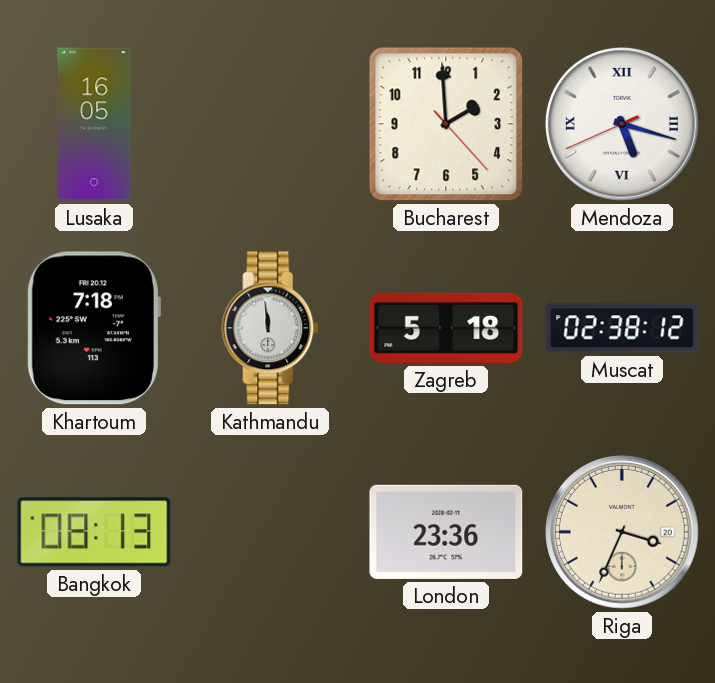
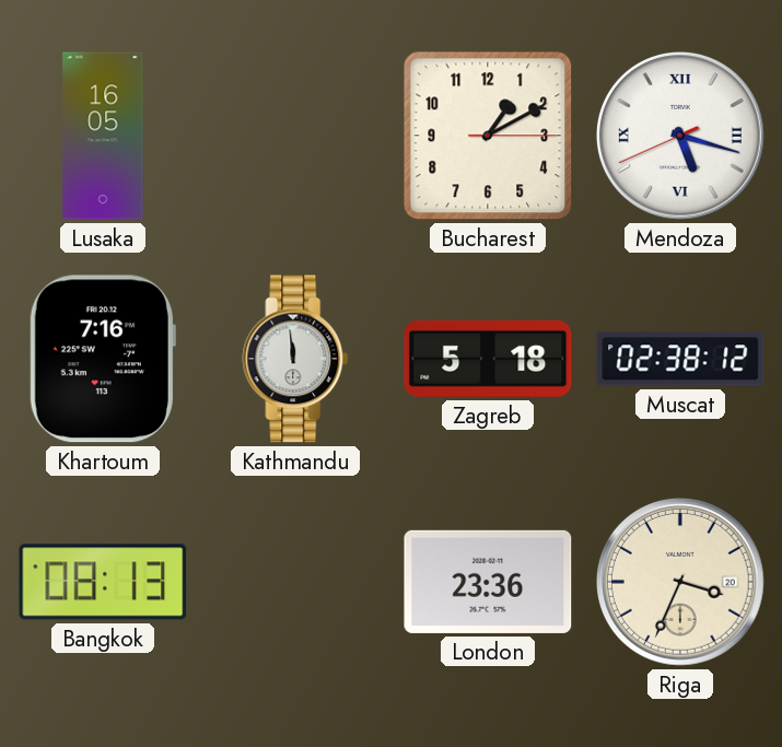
Bucharest: 1:59 -> 1:10
Khartoum: 7:18 -> 7:16
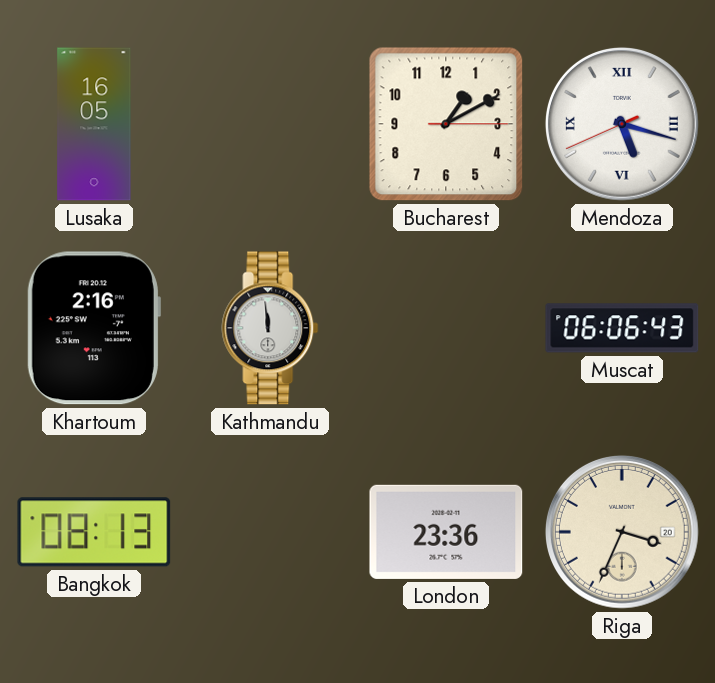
Khartoum: 7:16 -> 2:16
Zagreb: 5:18 -> none
Muscat: 02:38 -> 06:06
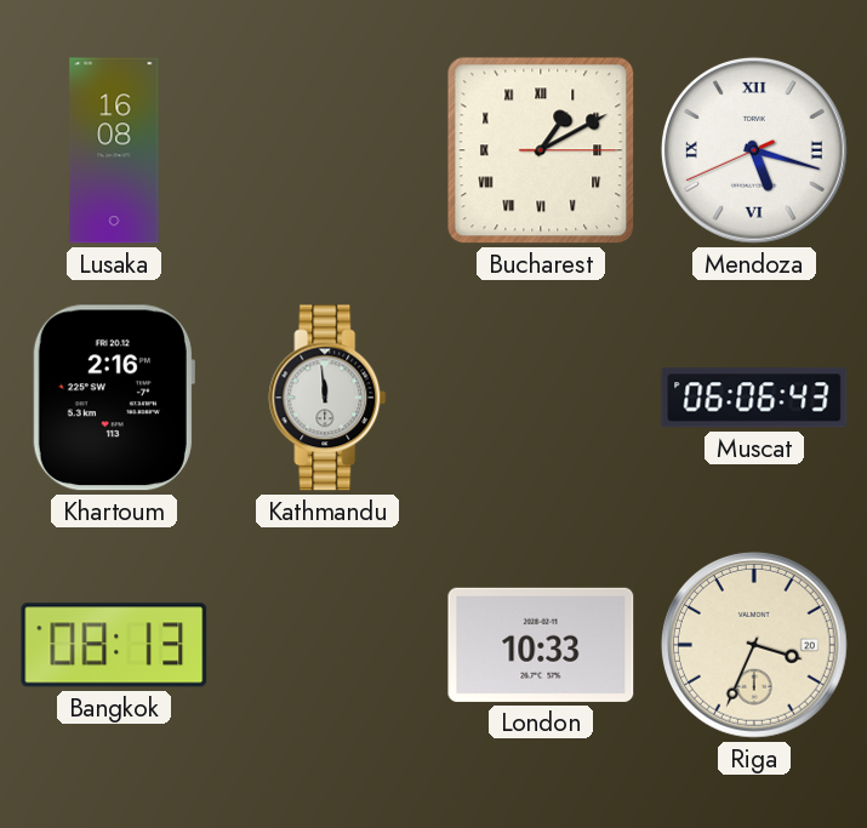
Lusaka: 16:05 -> 16:08
Bucharest numerals: Arabic -> Roman
London: 23:36 -> 10:33
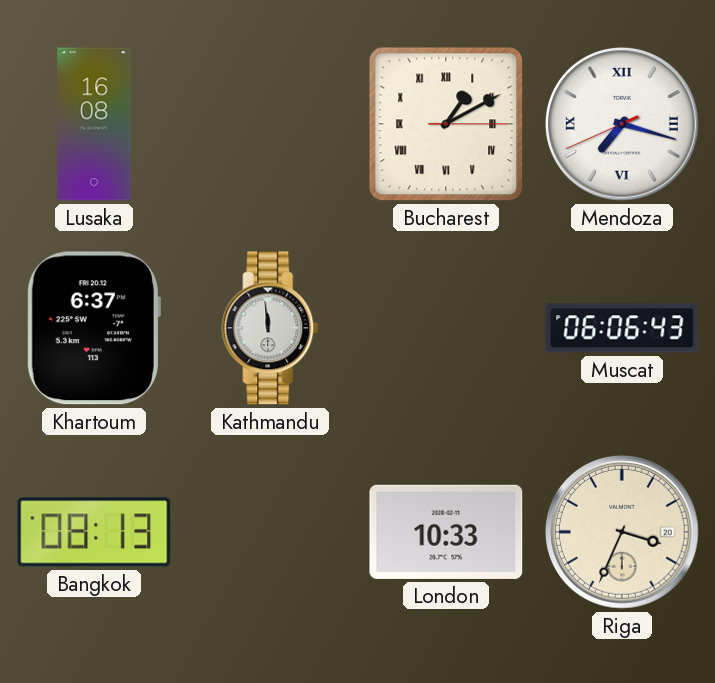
Mendoza: 5:17 -> 7:17
Khartoum: 2:16 -> 6:37
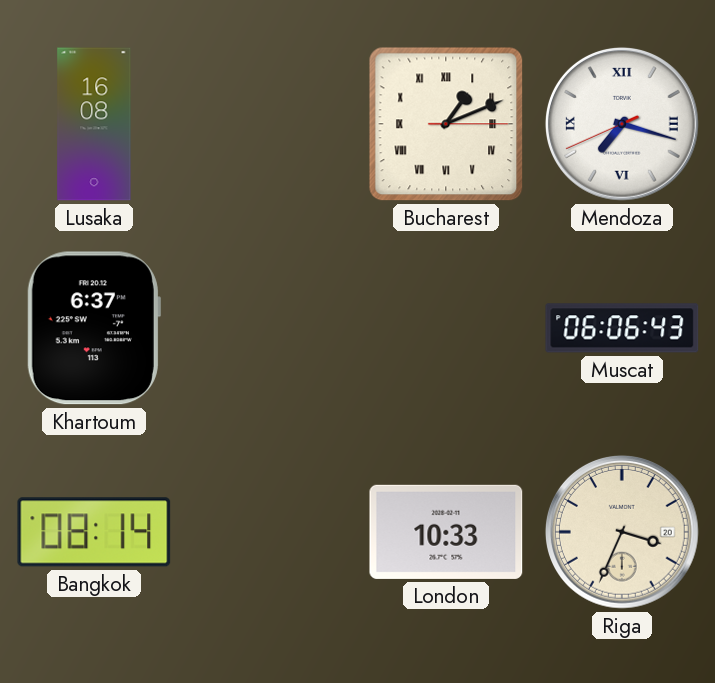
Bucharest: 1:10 -> 1:11
Kathmandu: 11:59 -> none
Bangkok: 08:13 -> 08:14
